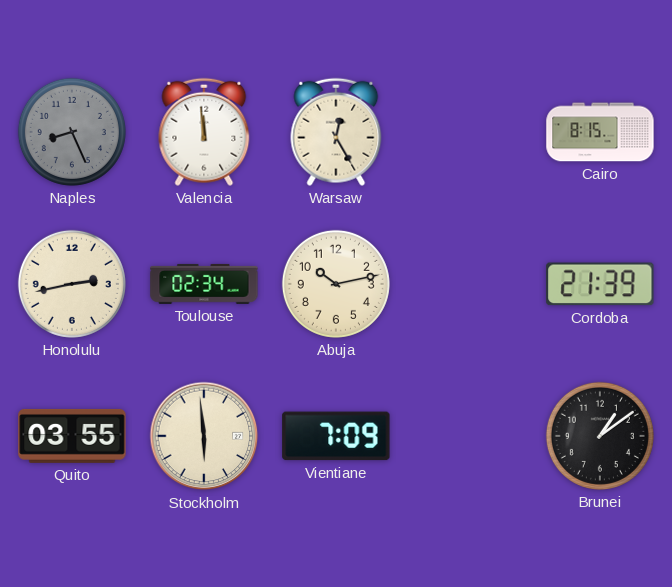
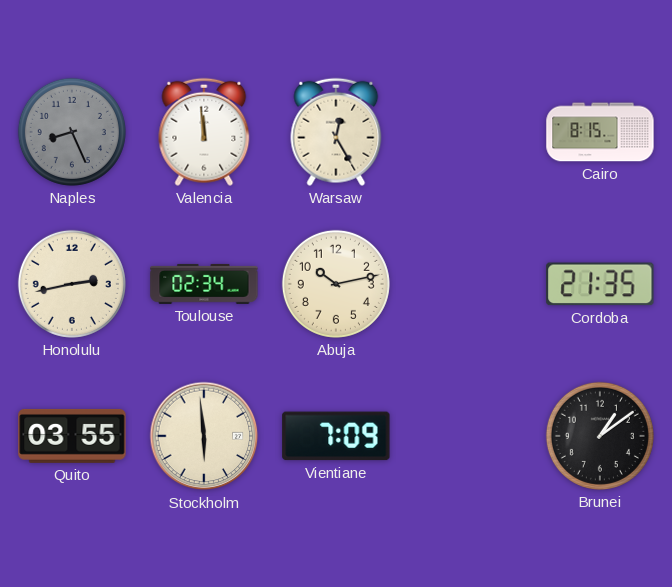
Cordoba: 21:39 -> 21:35
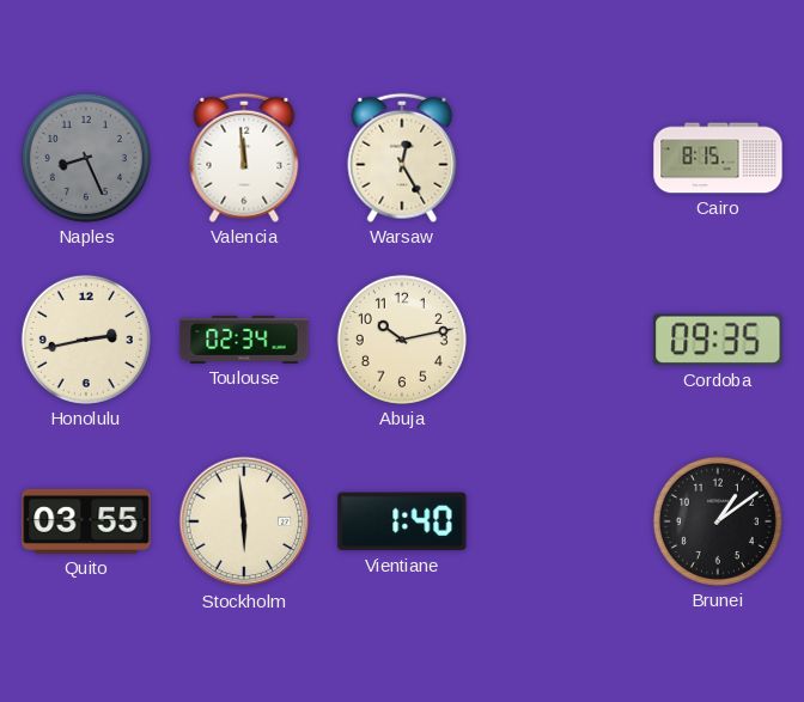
Cordoba: 21:35 -> 09:35
Vientiane: 7:09 -> 1:40
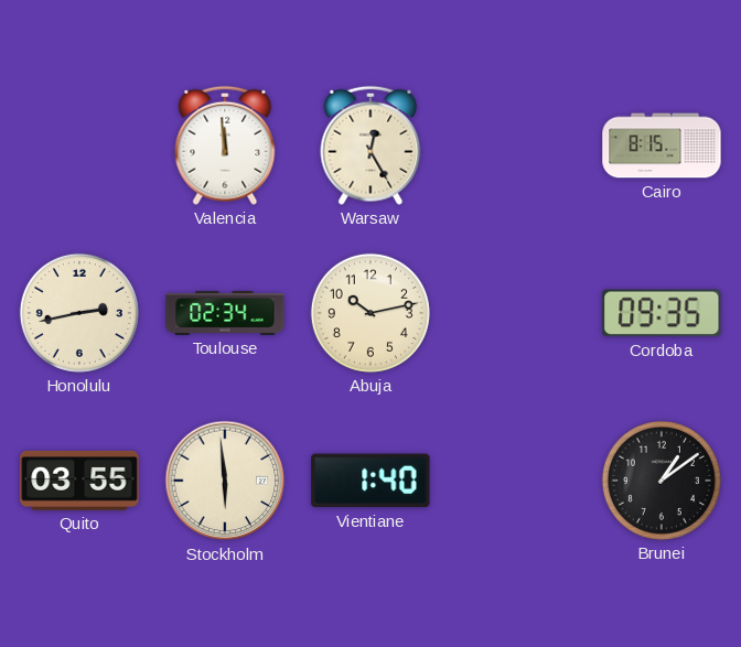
Naples: 8:26 -> none
